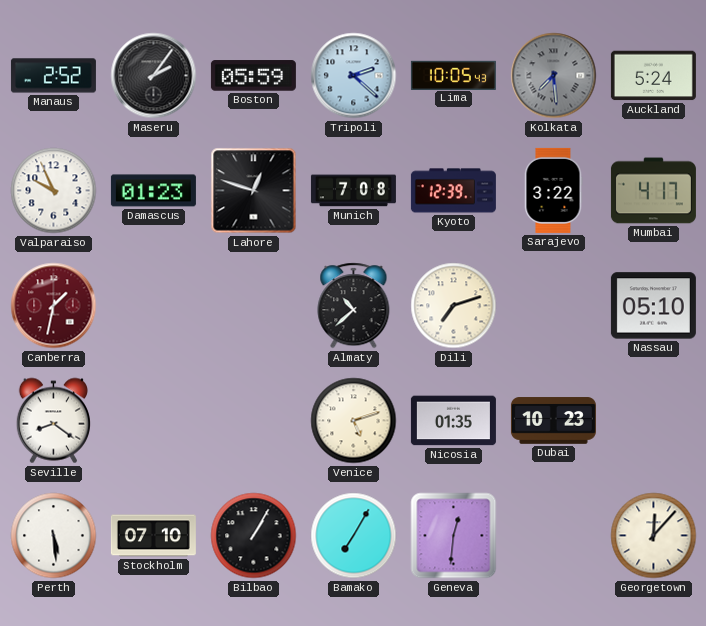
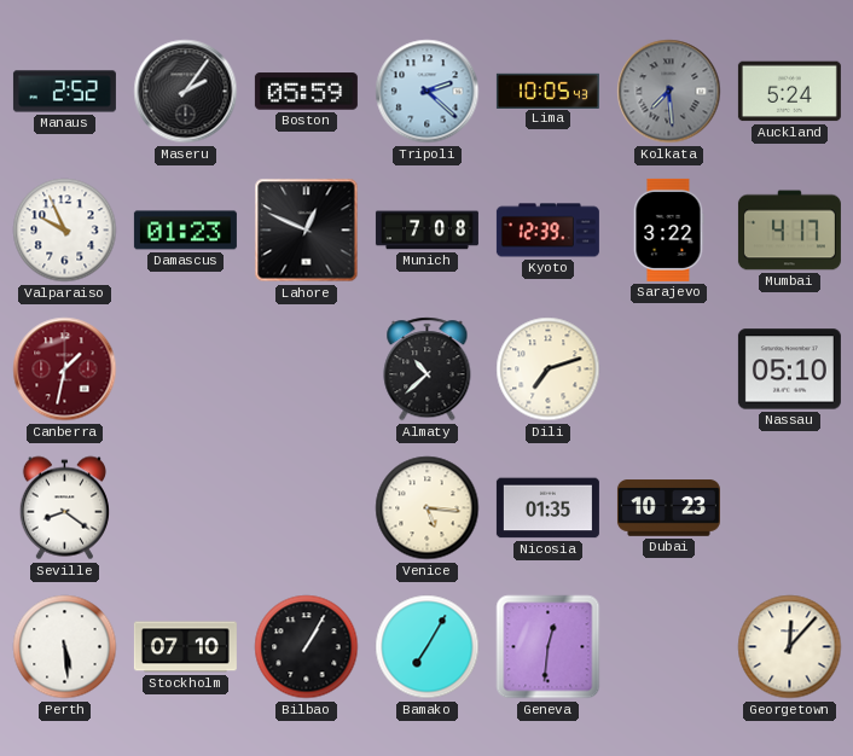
Lahore: 12:48 -> 12:49
Venice: 5:12 -> 5:16
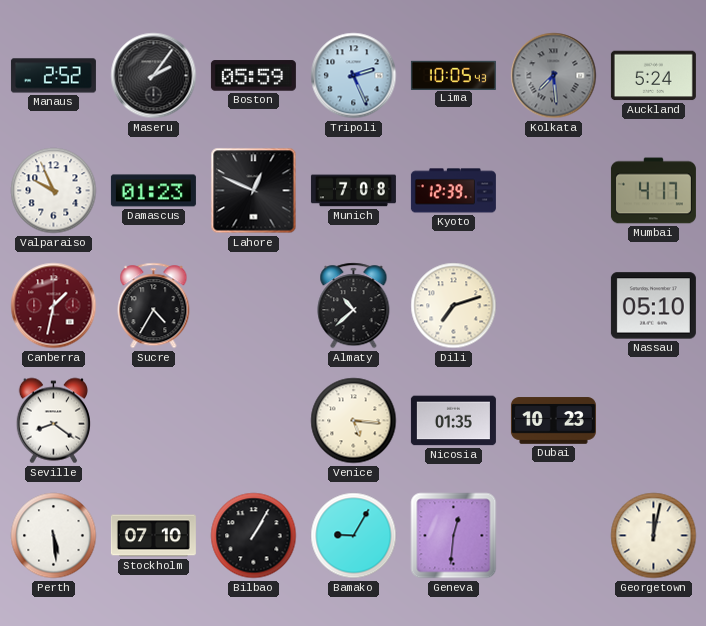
Tripoli: 2:22 -> 2:26
Sarajevo: 3:22 -> none
Sucre: none -> 4:35
Bamako: 7:05 -> 9:05
Georgetown: 12:07 -> 12:02
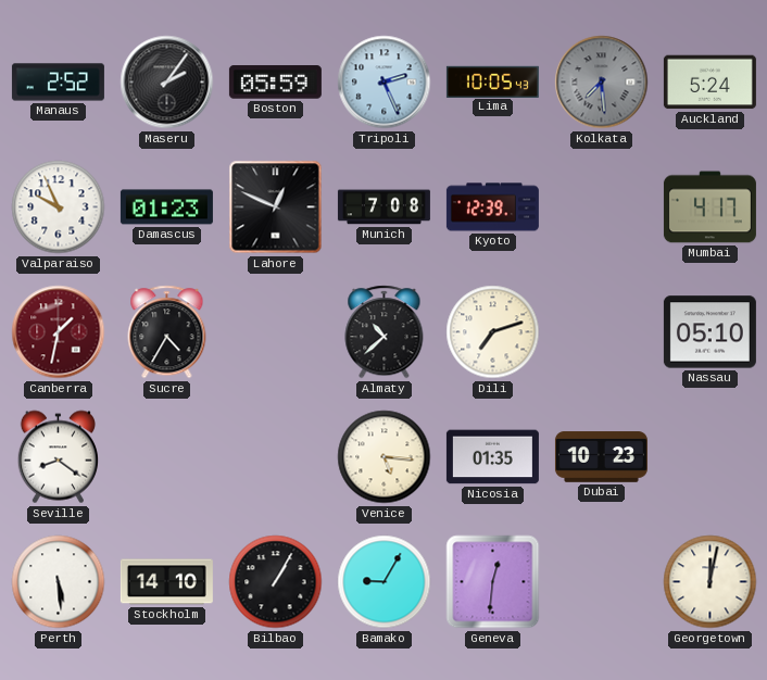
Stockholm: 07:10 -> 14:10
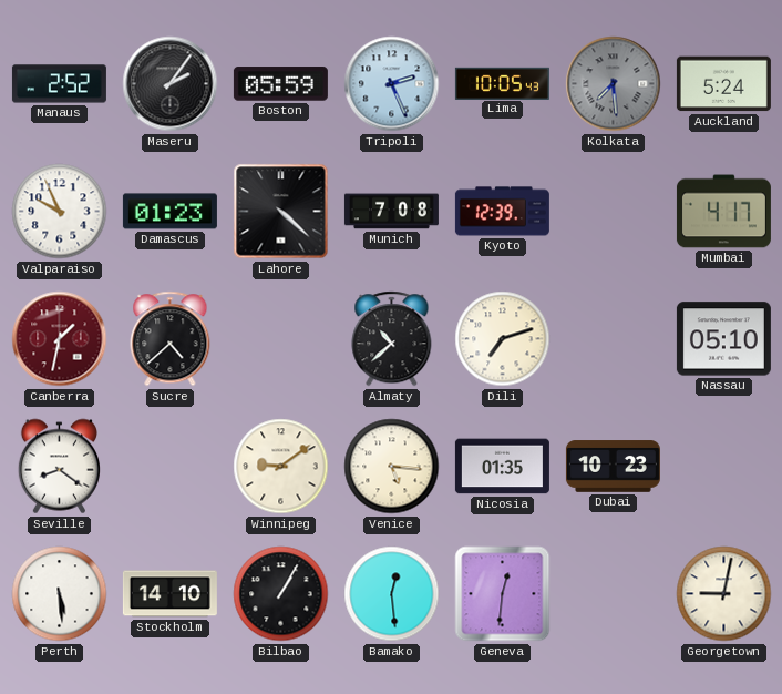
Lahore: 12:49 -> 4:22
Sucre: 4:35 -> 4:38
Winnipeg: none -> 9:09
Bamako: 9:05 -> 12:29
Georgetown: 12:02 -> 9:02
